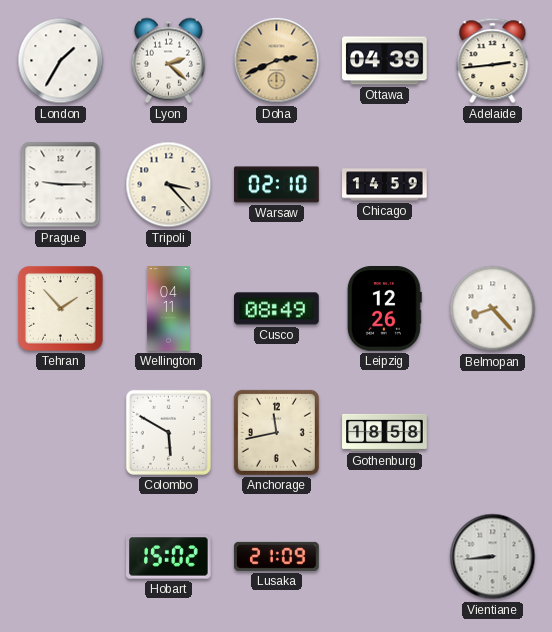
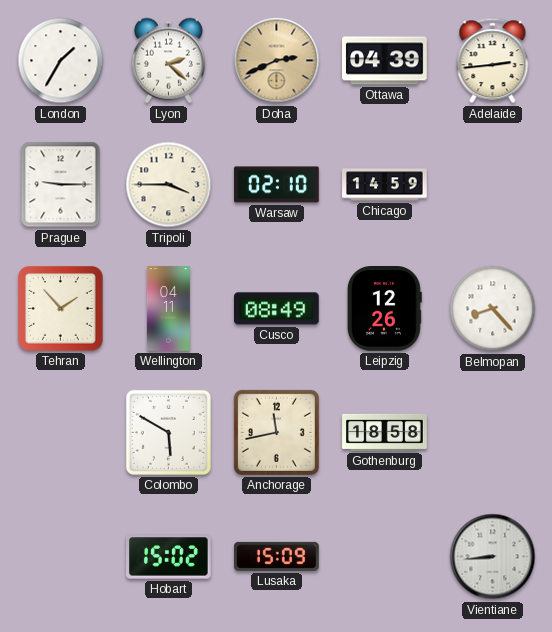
Tripoli: 3:23 -> 3:45
Lusaka: 21:09 -> 15:09
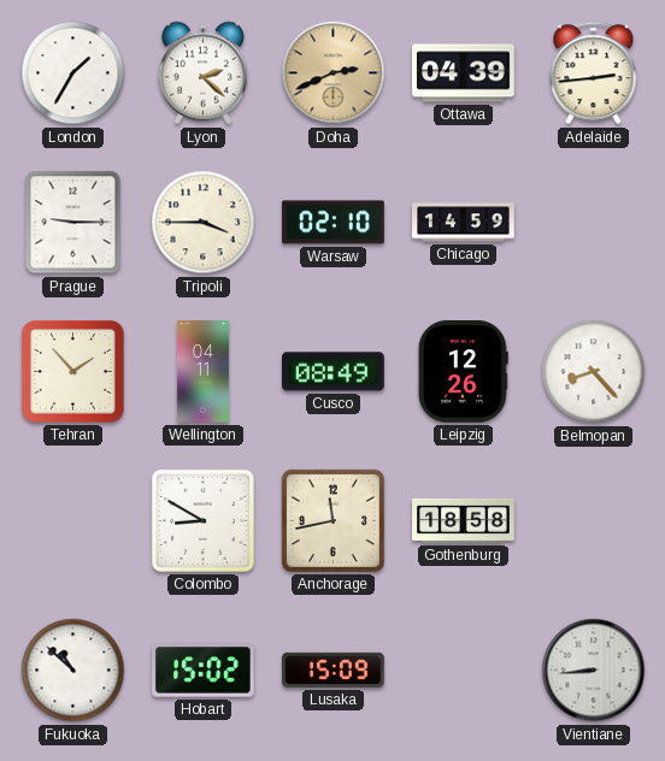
Colombo: 5:50 -> 8:50
Fukuoka: none -> 10:52
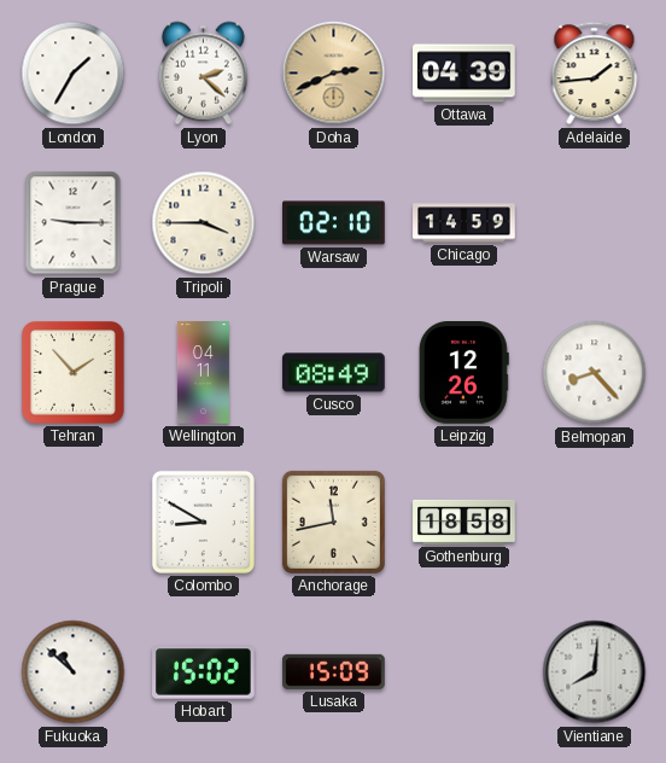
Adelaide: 2:44 -> 1:44
Vientiane: 8:44 -> 8:01
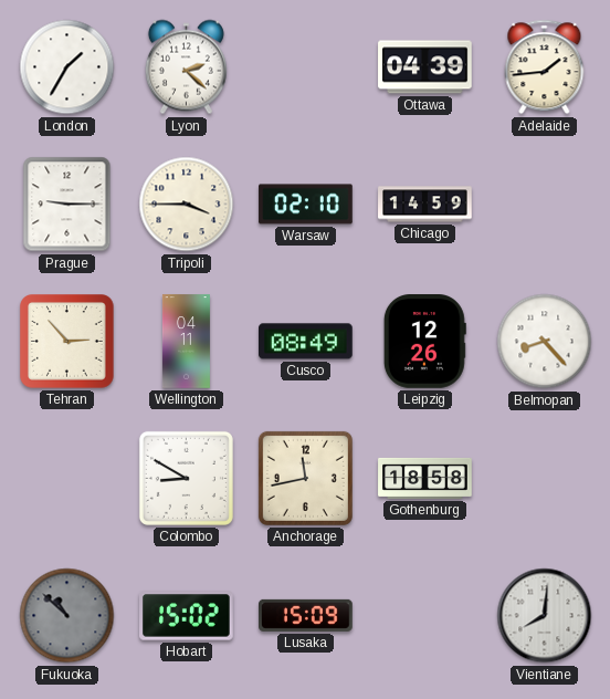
Doha: 2:41 -> none
Tehran: 1:53 -> 2:53
Fukuoka dial: white -> grey
